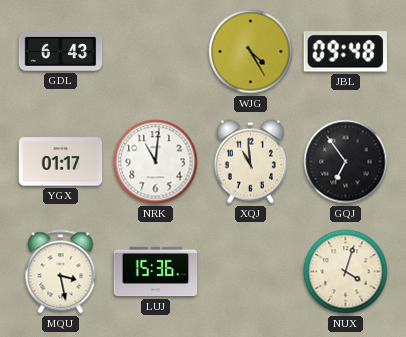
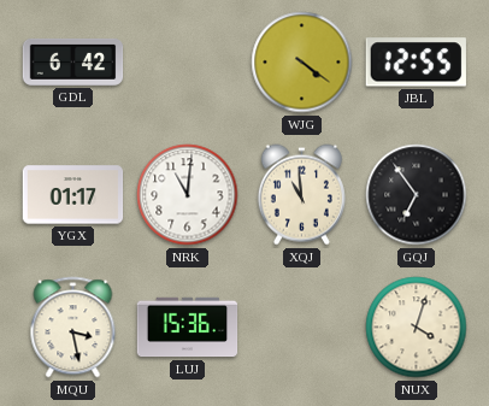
GDL: 6:43 -> 6:42
WJG: 4:25 -> 4:21
JBL: 09:48 -> 12:55
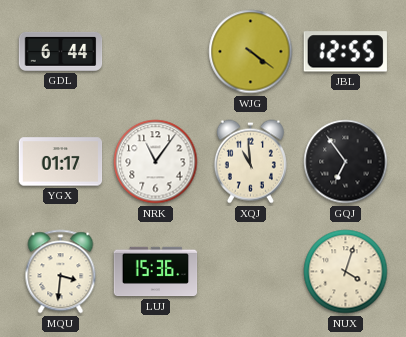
GDL: 6:42 -> 6:44
NRK: 11:01 -> 11:06
MQU: 3:28 -> 3:31
